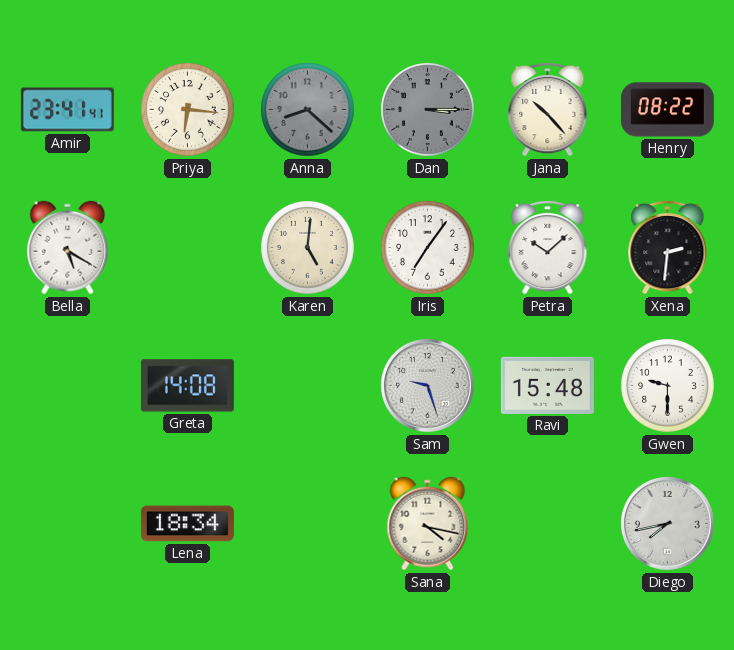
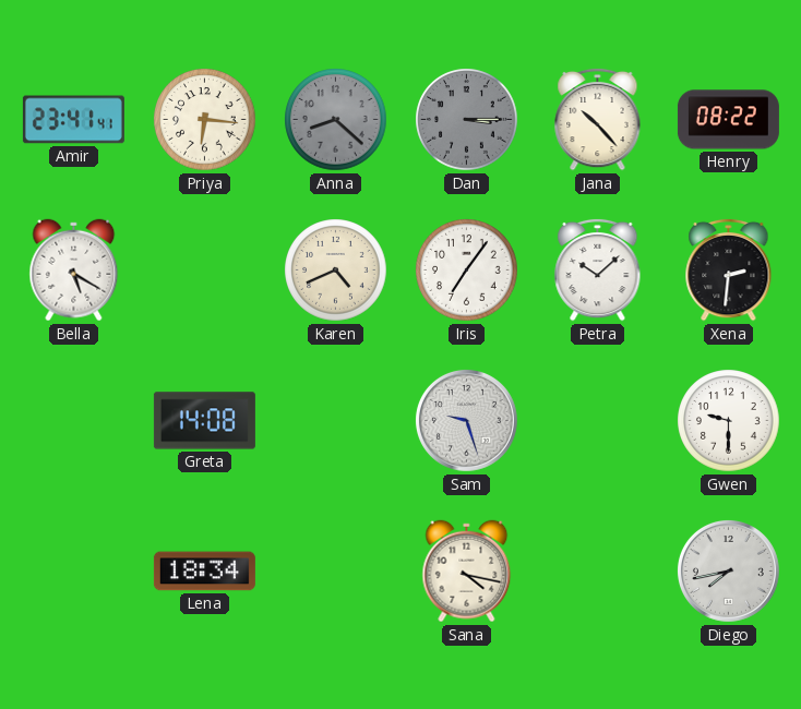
Karen: 5:01 -> 4:41
Ravi: 15:48 -> none
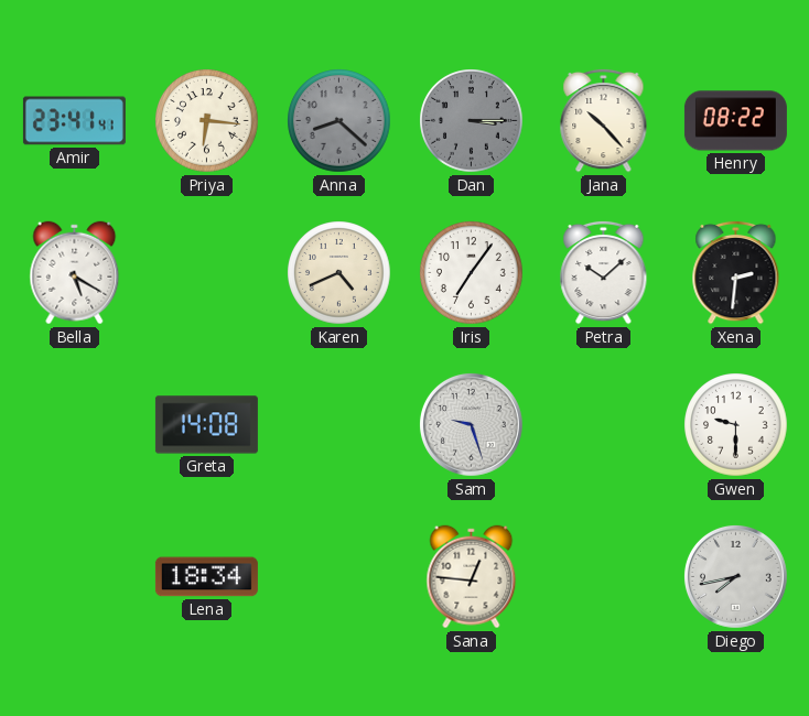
Sana: 4:17 -> 12:46
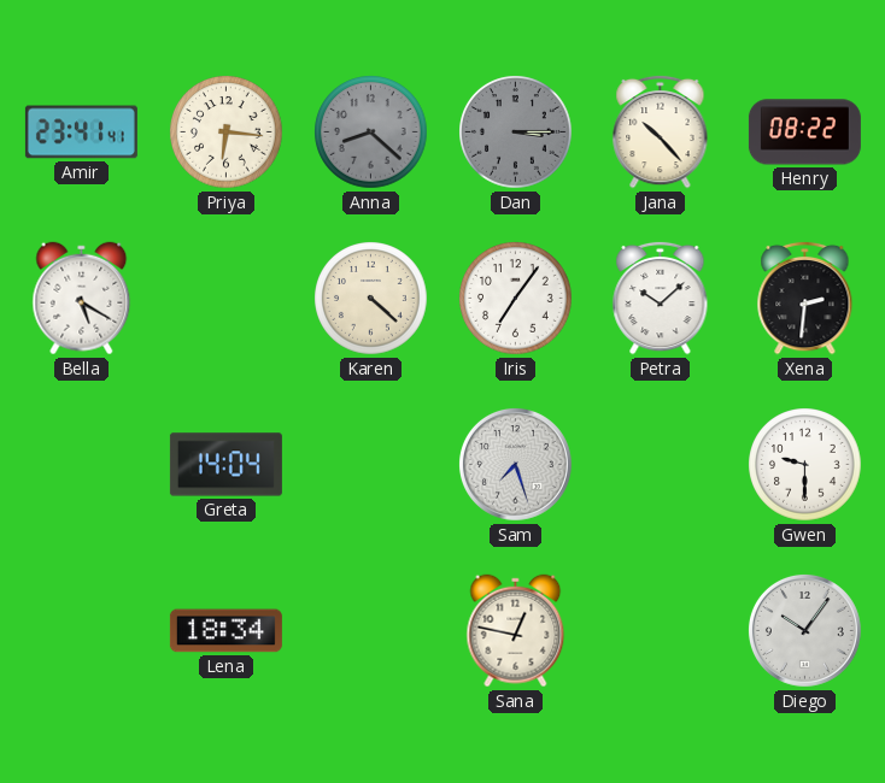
Karen: 4:41 -> 4:22
Greta: 14:08 -> 14:04
Sam: 9:27 -> 7:27
Sana: 12:46 -> 12:47
Diego: 7:43 -> 10:06
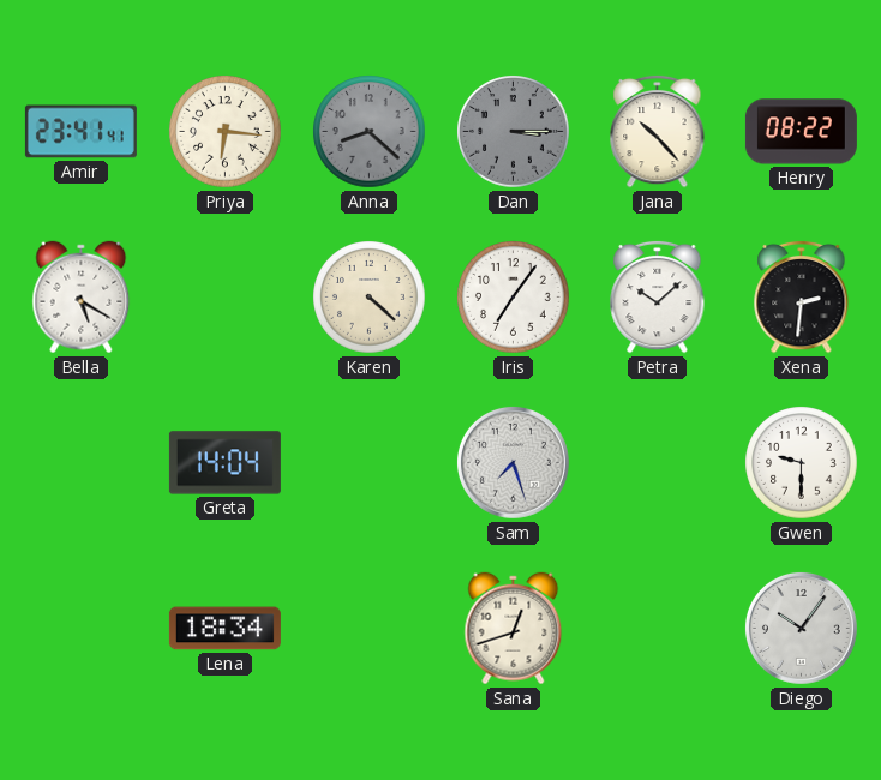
Sana: 12:47 -> 12:42
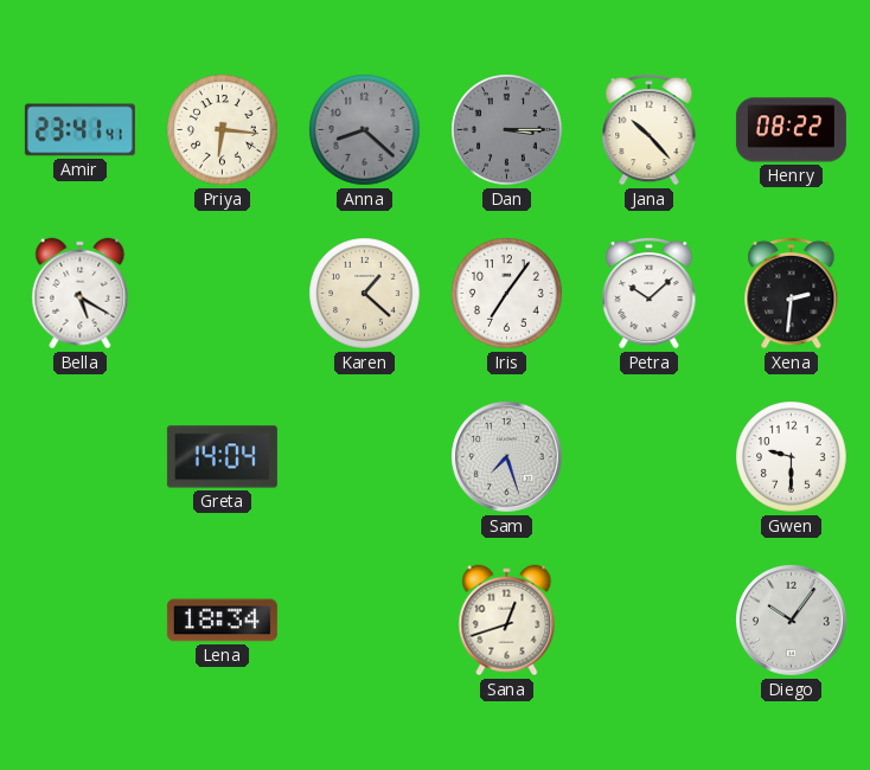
Karen: 4:22 -> 1:22
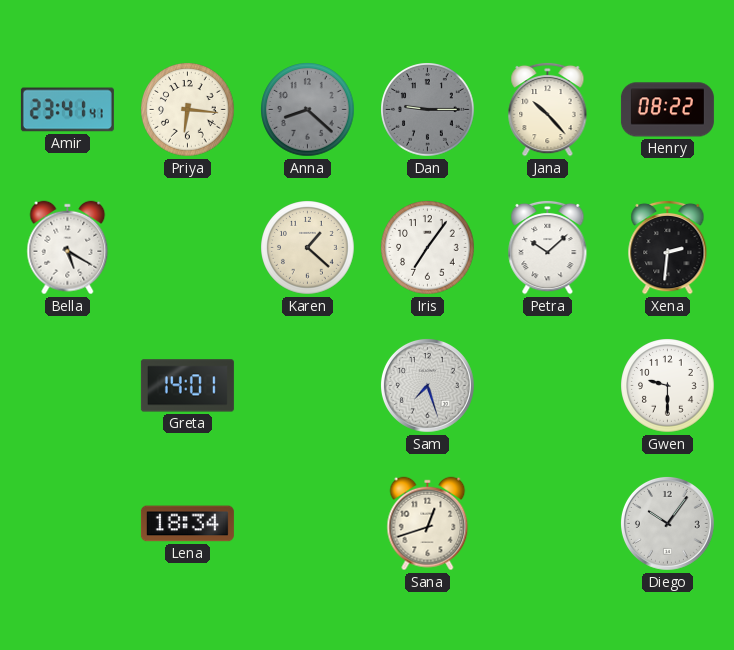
Dan: 3:15 -> 9:15
Greta: 14:04 -> 14:01
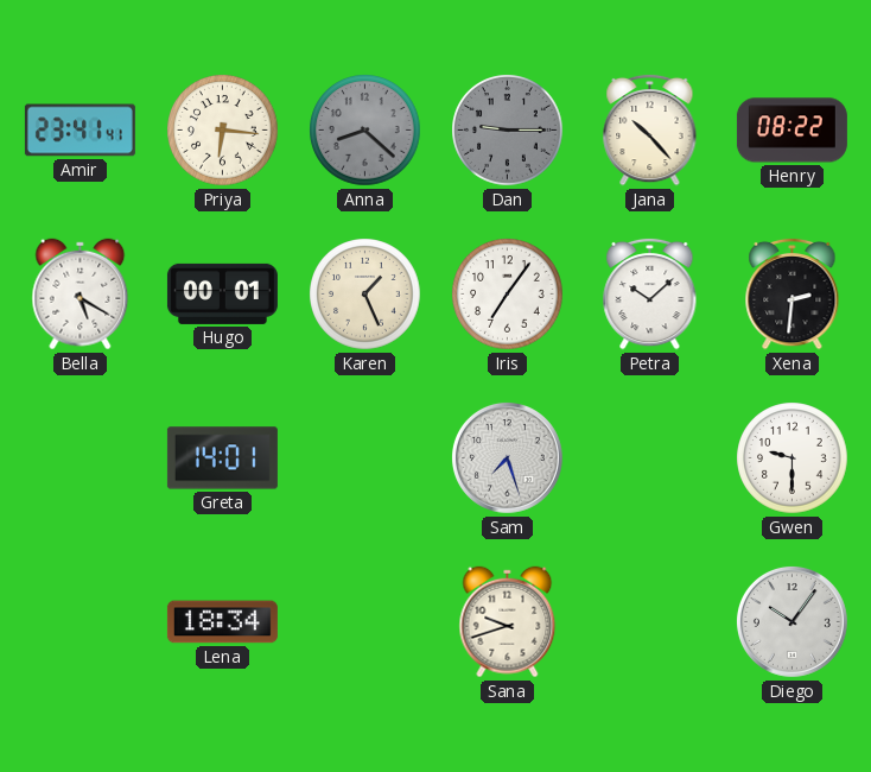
Hugo: none -> 00:01
Karen: 1:22 -> 1:26
Sana: 12:42 -> 9:42
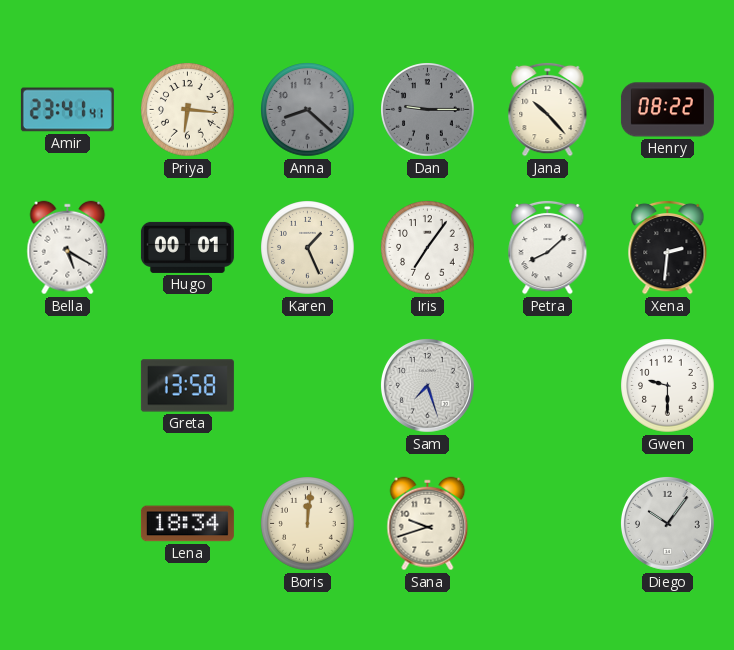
Petra: 10:08 -> 8:08
Greta: 14:01 -> 13:58
Boris: none -> 12:01
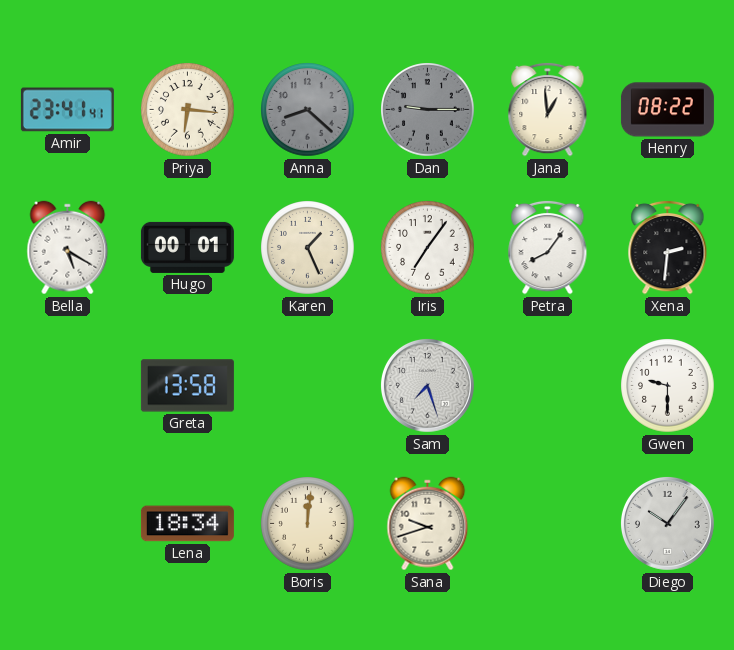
Jana: 10:23 -> 12:59
Petra: 8:08 -> 8:06
